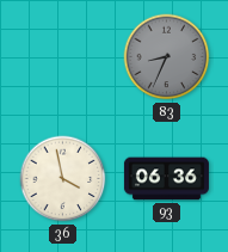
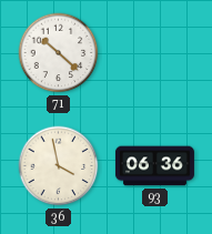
71: none -> 10:22
83: 8:34 -> none
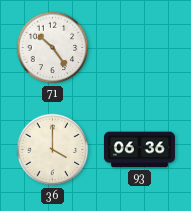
71: 10:22 -> 10:24
36: 3:58 -> 4:00
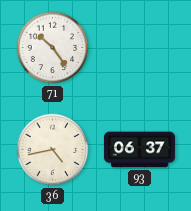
36: 4:00 -> 4:43
93: 06:36 -> 06:37
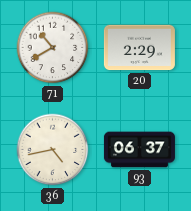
71: 10:24 -> 10:40
20: none -> 2:29
